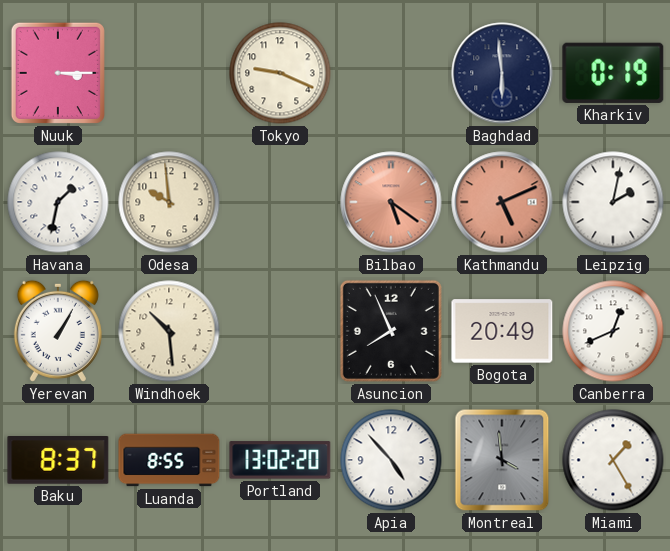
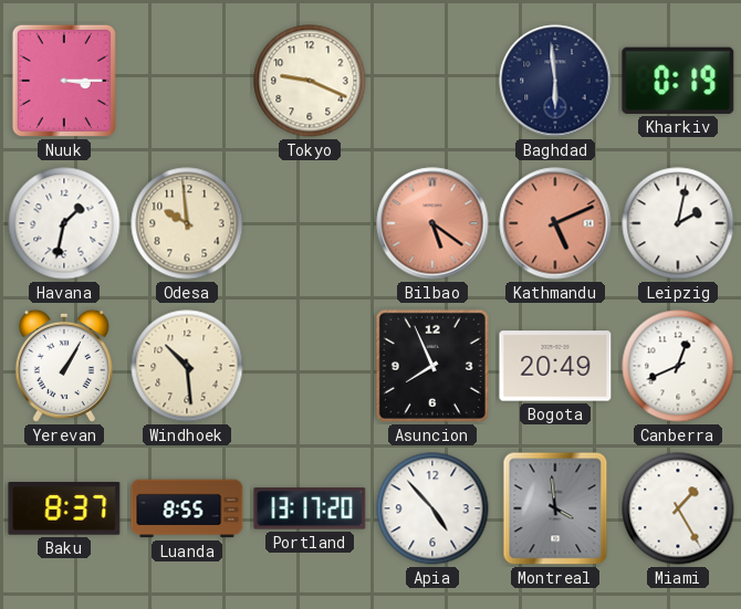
Portland: 13:02 -> 13:17
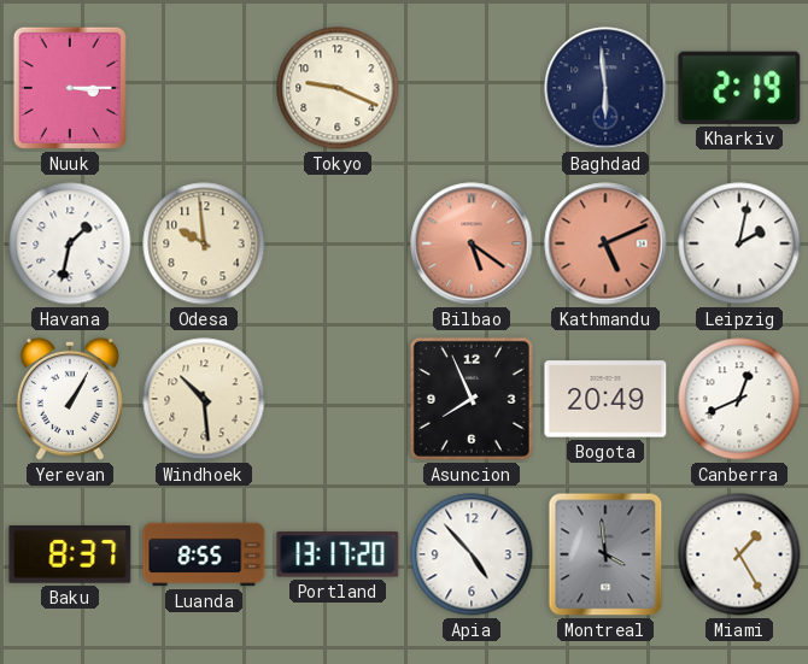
Kharkiv: 0:19 -> 2:19
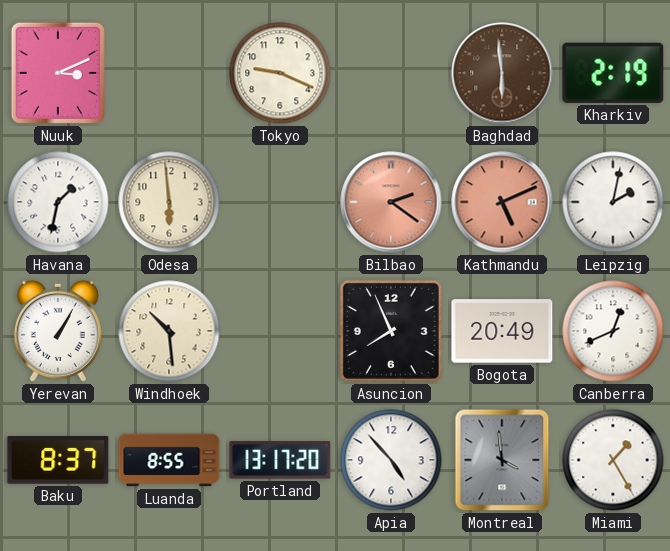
Nuuk: 3:15 -> 3:11
Baghdad dial: navy -> brown
Odesa: 9:59 -> 5:59
Bilbao: 5:21 -> 2:21
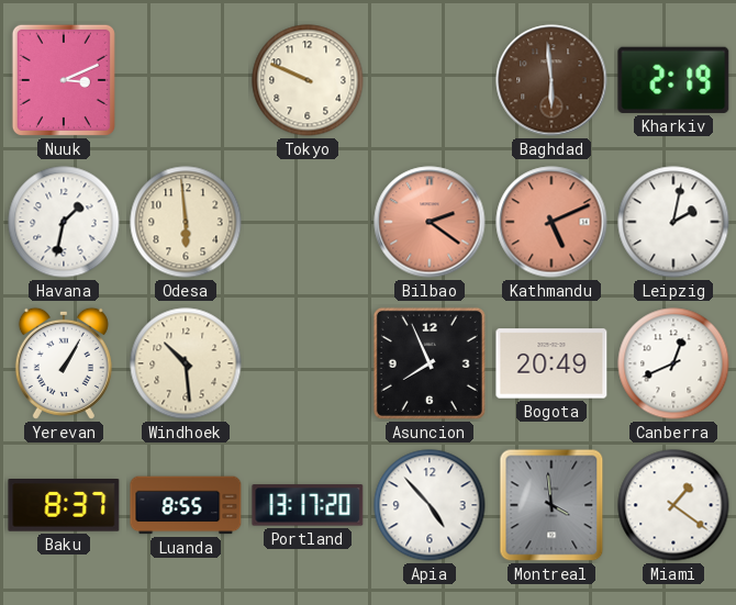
Tokyo: 9:19 -> 9:49
Miami: 1:25 -> 1:21
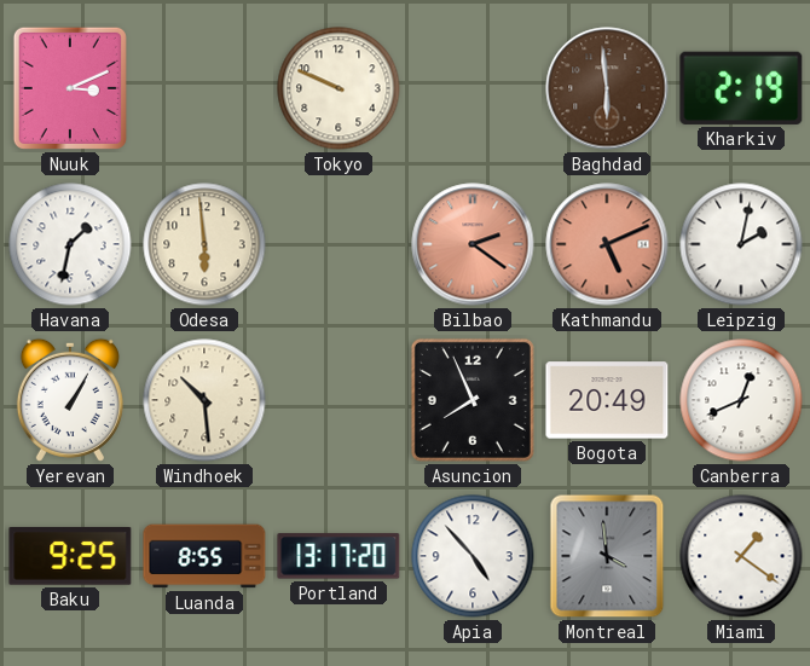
Baku: 8:37 -> 9:25
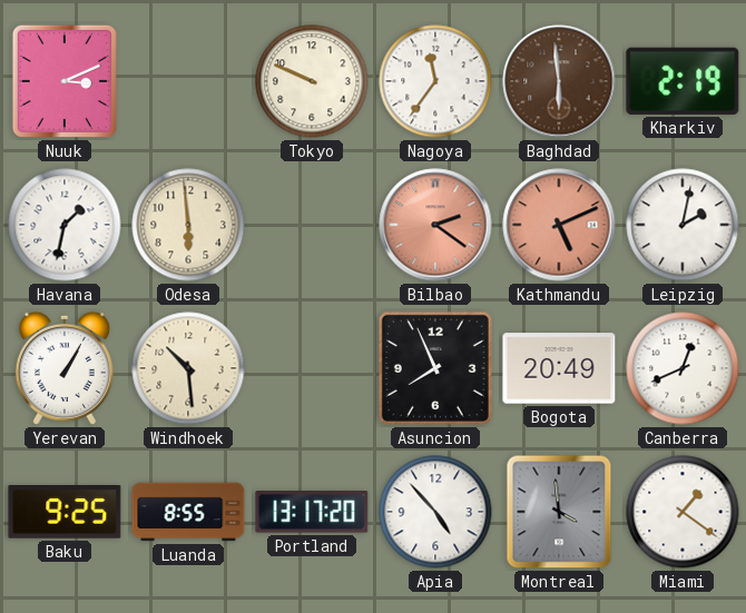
Nagoya: none -> 11:36
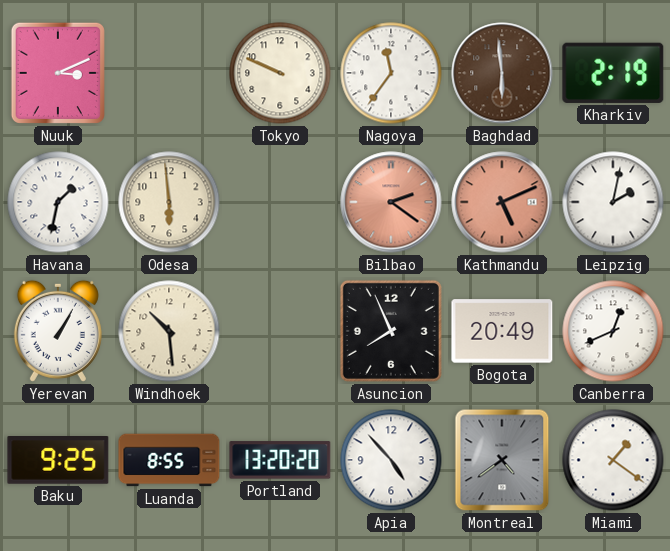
Portland: 13:17 -> 13:20
Montreal: 3:59 -> 4:39
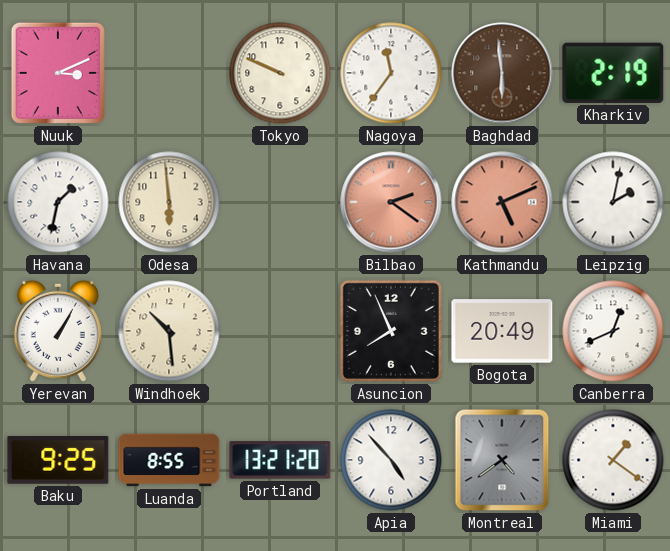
Portland: 13:20 -> 13:21
